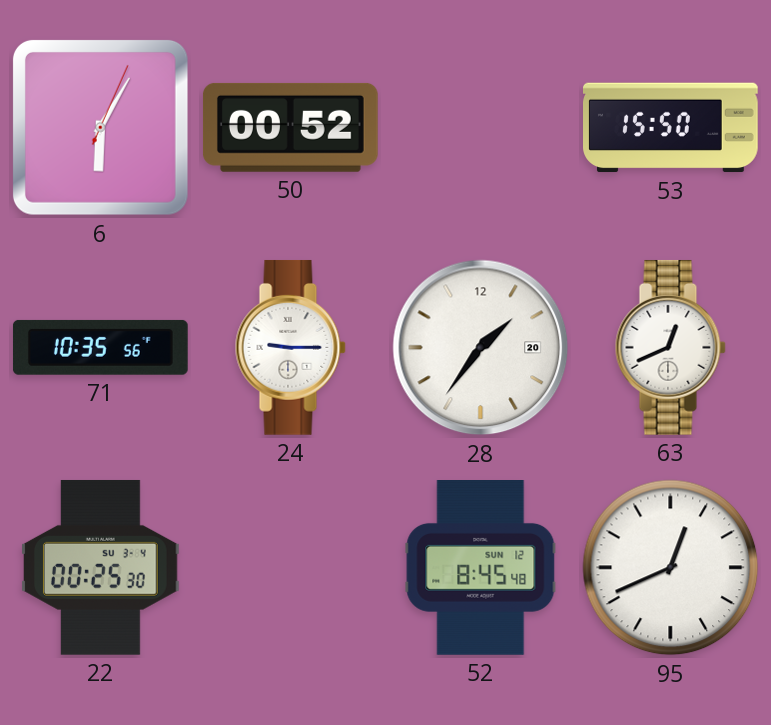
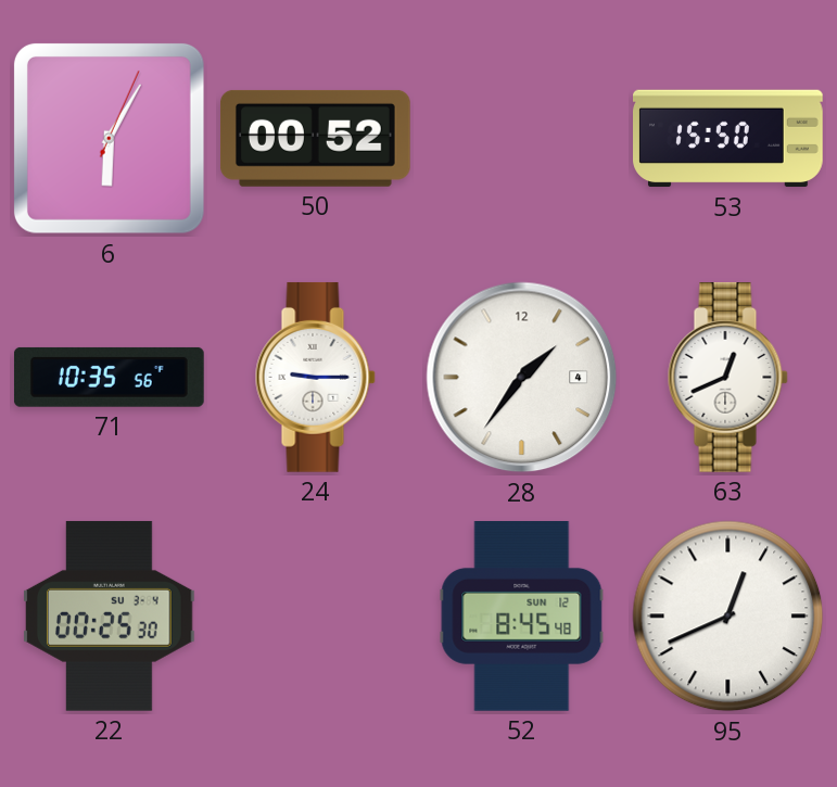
28 date: 20 -> 4
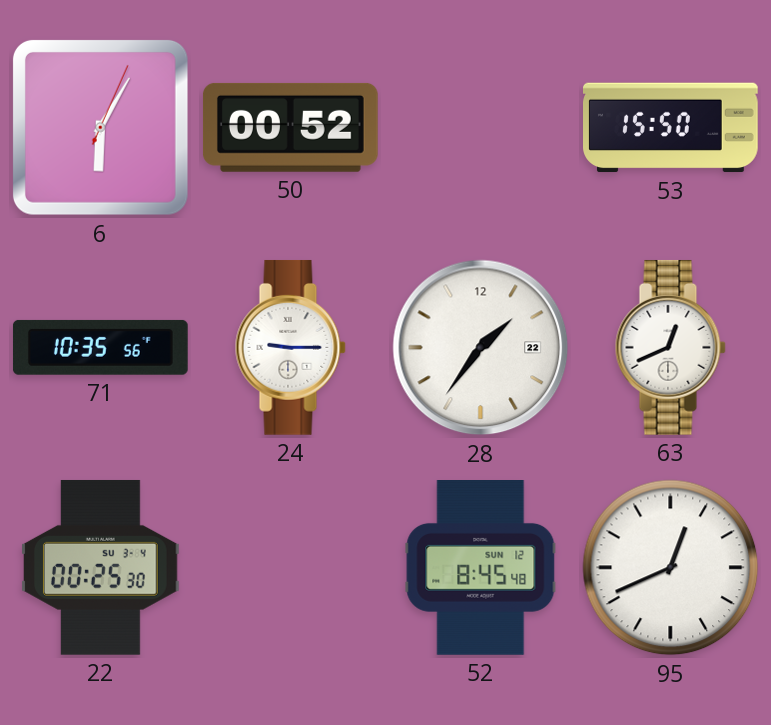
28 date: 4 -> 22
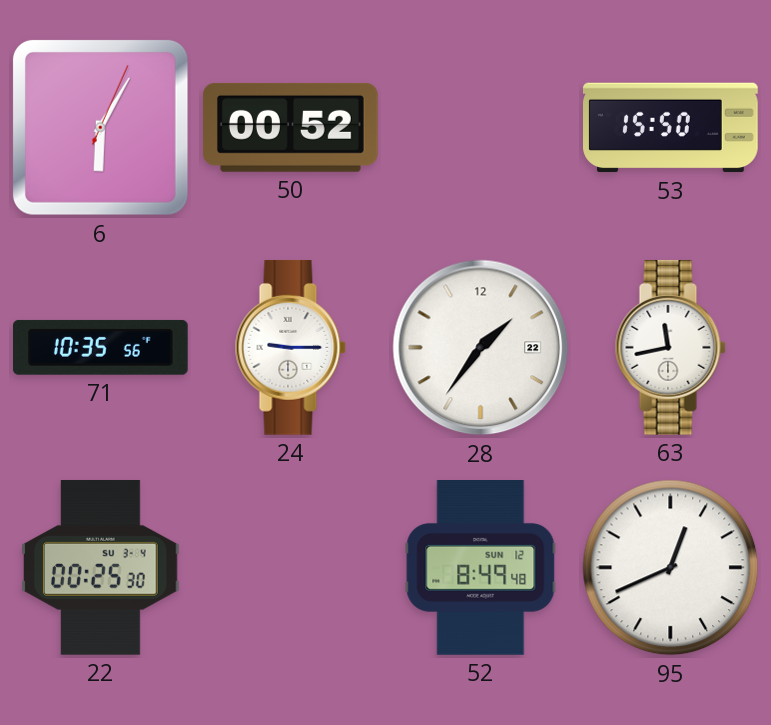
63: 12:41 -> 11:43
52: 8:45 -> 8:49
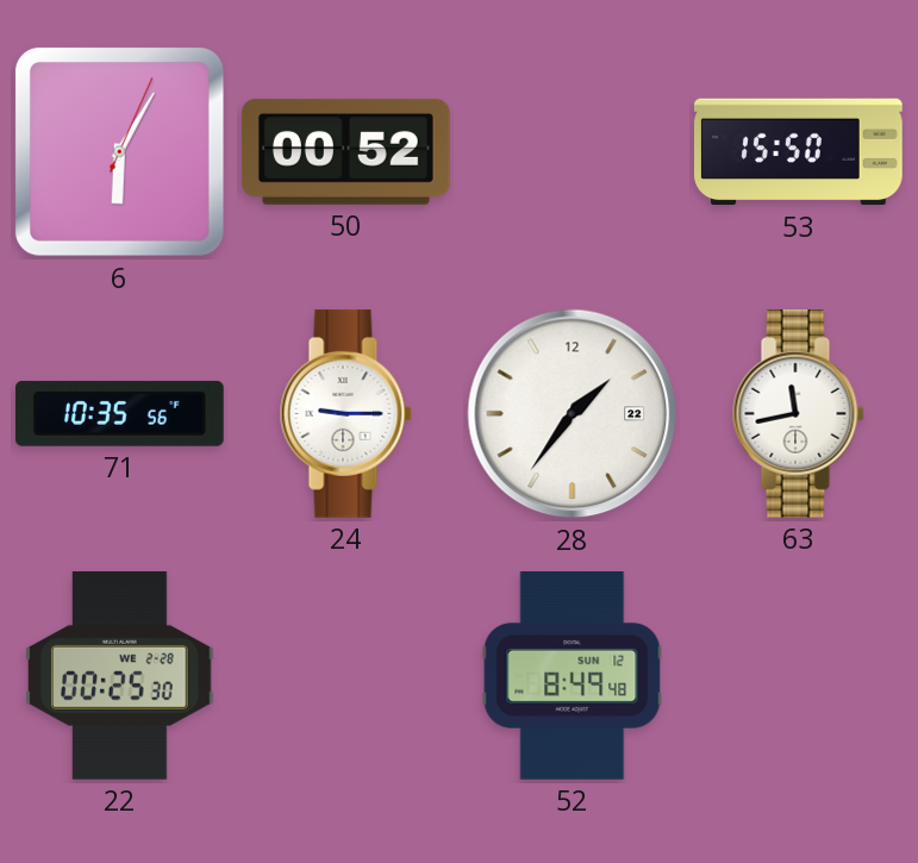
22 date: SU 3-4 -> WE 2-28
95: 12:41 -> none
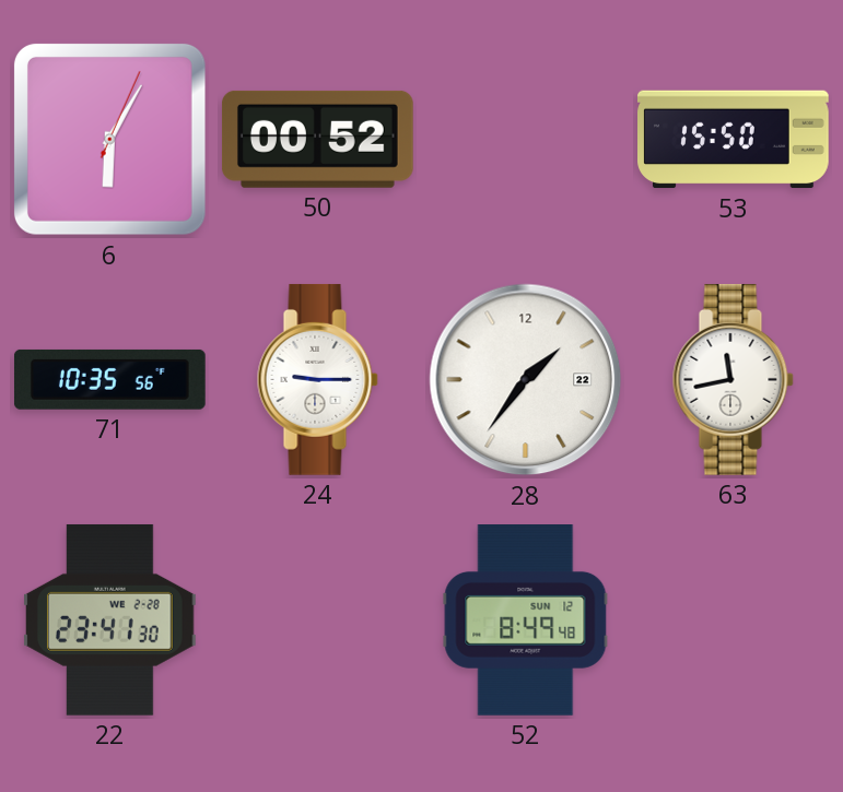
22: 00:25 -> 23:41
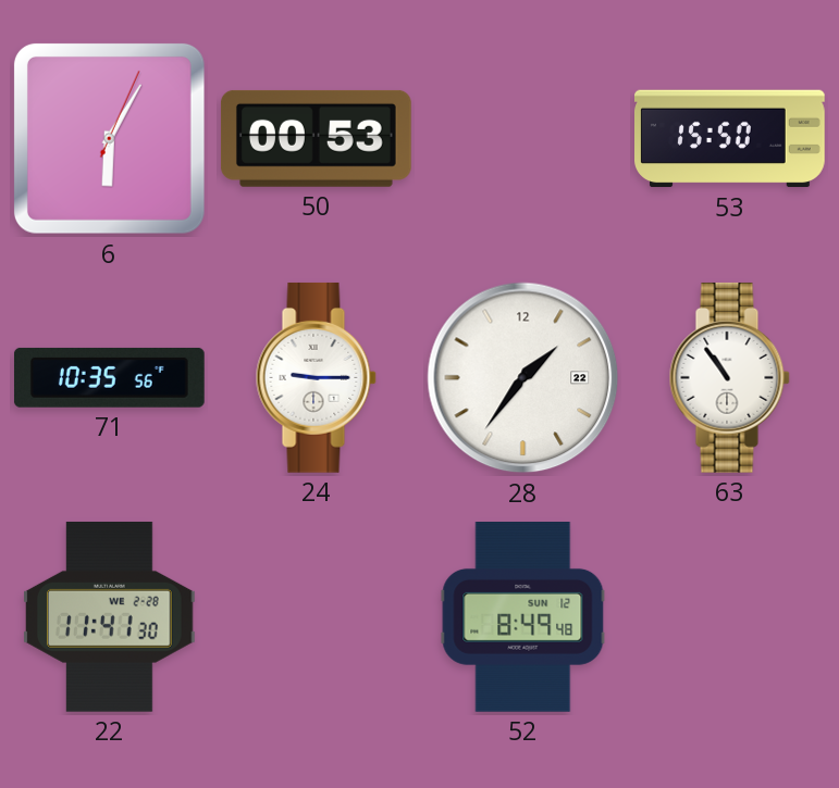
50: 00:52 -> 00:53
63: 11:43 -> 10:54
22: 23:41 -> 11:41
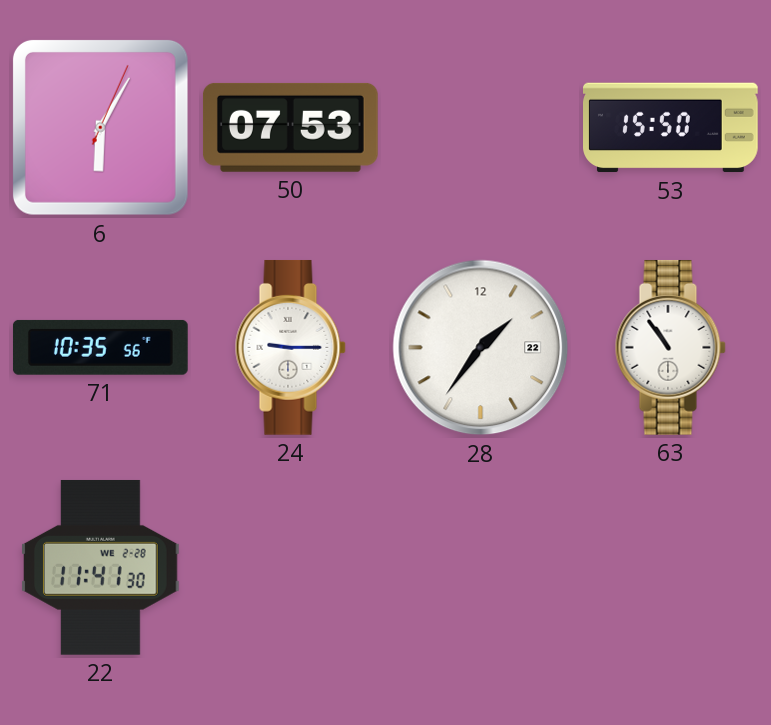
50: 00:53 -> 07:53
52: 8:49 -> none
